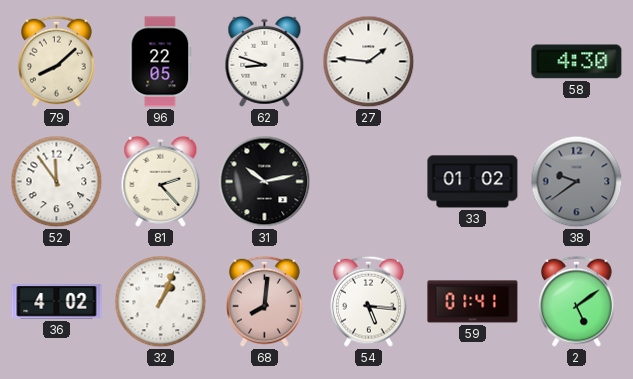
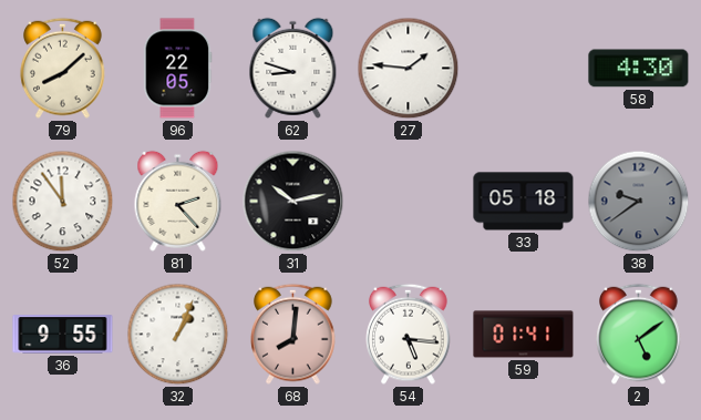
33: 01:02 -> 05:18
36: 4:02 -> 9:55
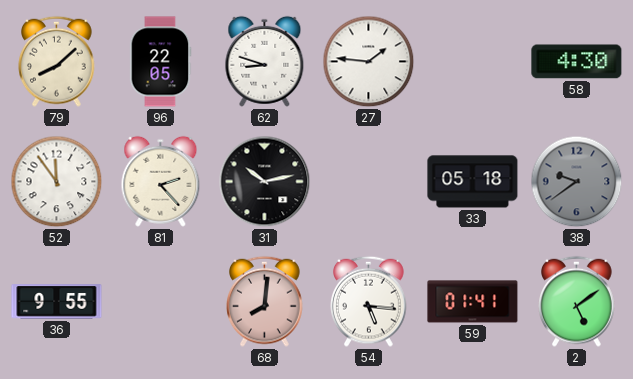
32: 1:04 -> none
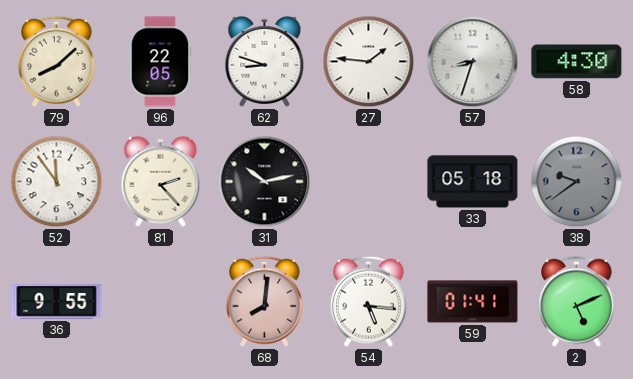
57: none -> 8:33
2: 5:09 -> 5:11
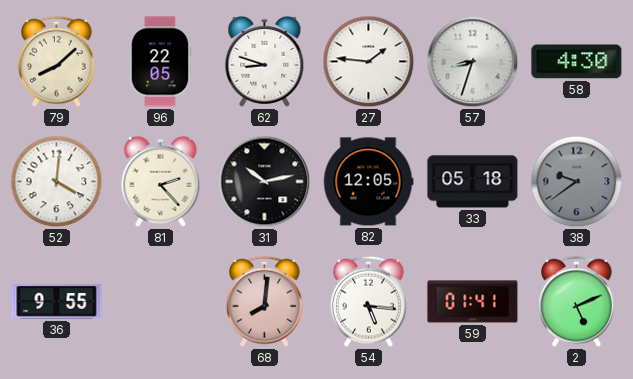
52: 11:54 -> 4:01
82: none -> 12:05
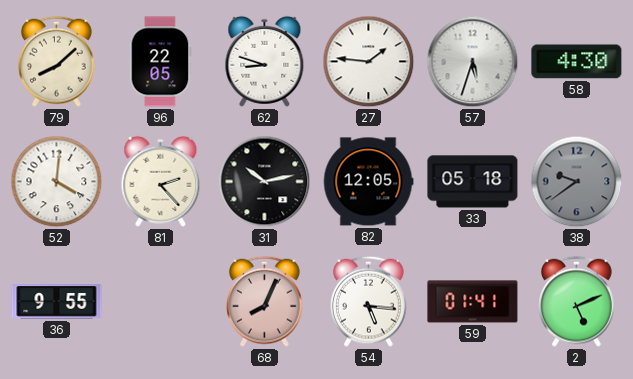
57: 8:33 -> 5:33
68: 8:01 -> 8:04
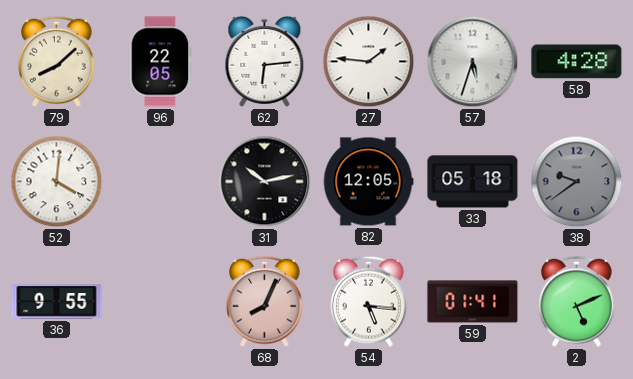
62: 8:48 -> 6:14
58: 4:30 -> 4:28
81: 2:23 -> none
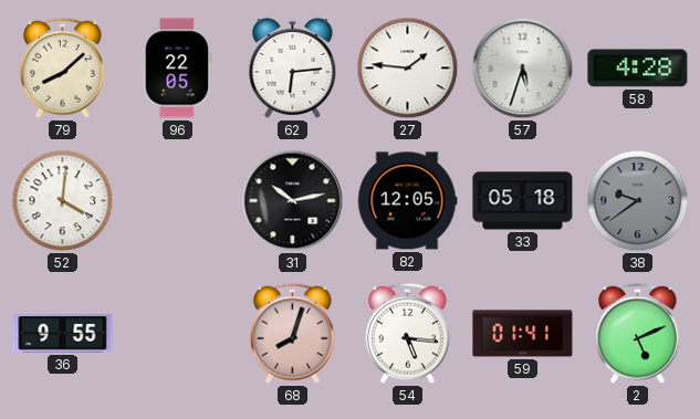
68: 8:04 -> 8:03
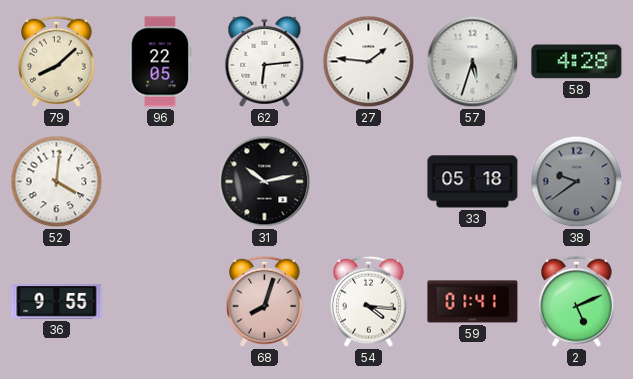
82: 12:05 -> none
54: 5:16 -> 4:16
